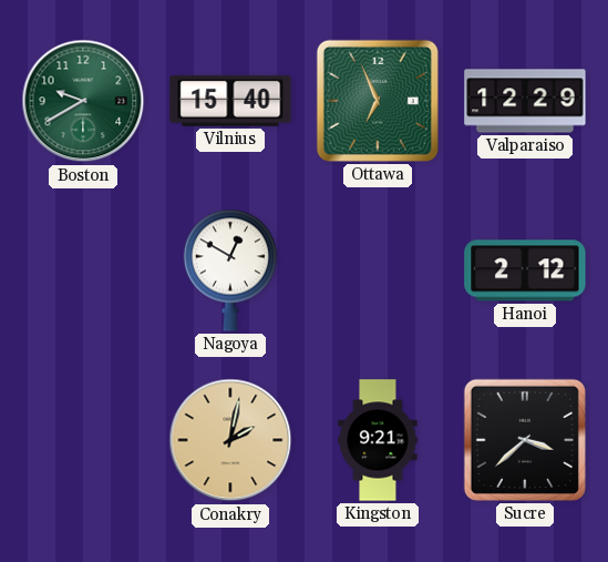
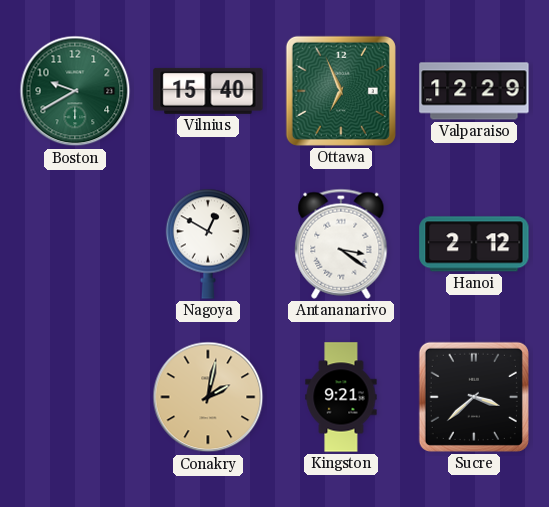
Antananarivo: none -> 3:21
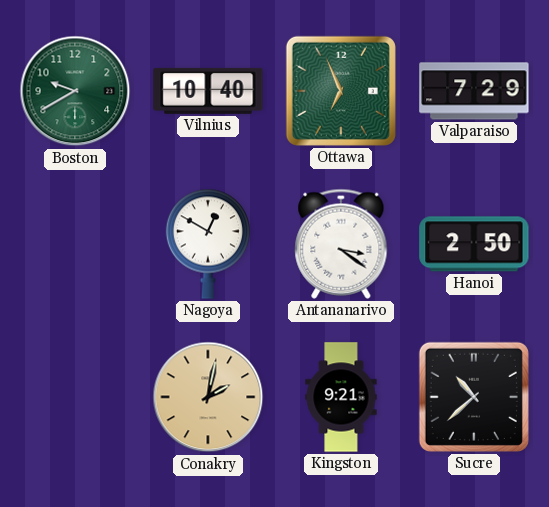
Vilnius: 15:40 -> 10:40
Valparaiso: 12:29 -> 7:29
Hanoi: 2:12 -> 2:50
Sucre: 3:38 -> 10:38
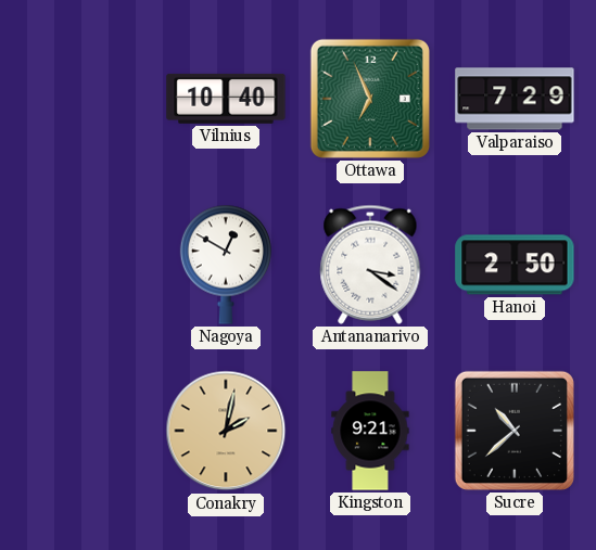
Boston: 9:40 -> none
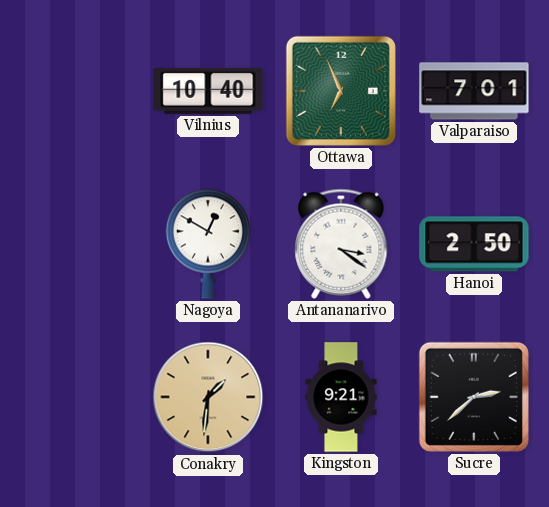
Valparaiso: 7:29 -> 7:01
Conakry: 2:02 -> 1:31
Sucre: 10:38 -> 2:38
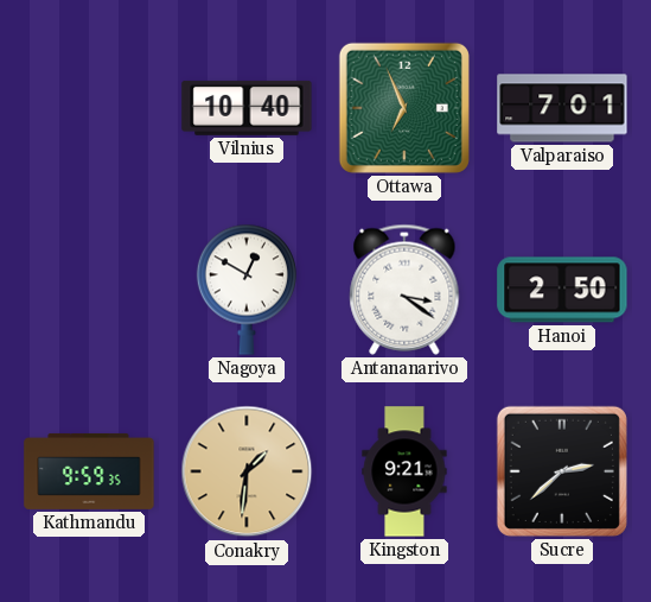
Kathmandu: none -> 9:59
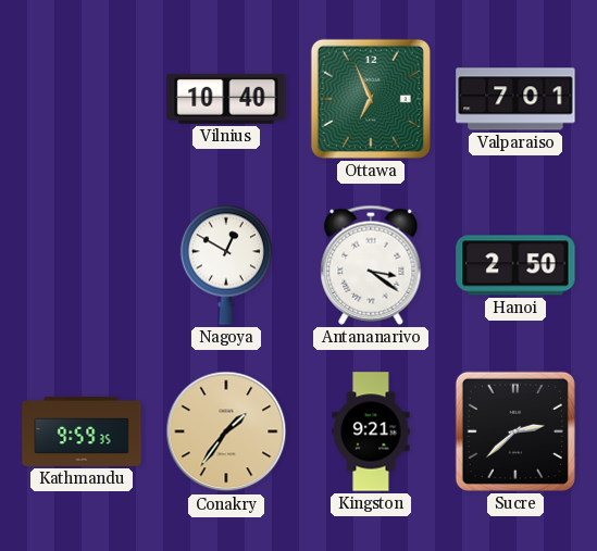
Conakry: 1:31 -> 1:36
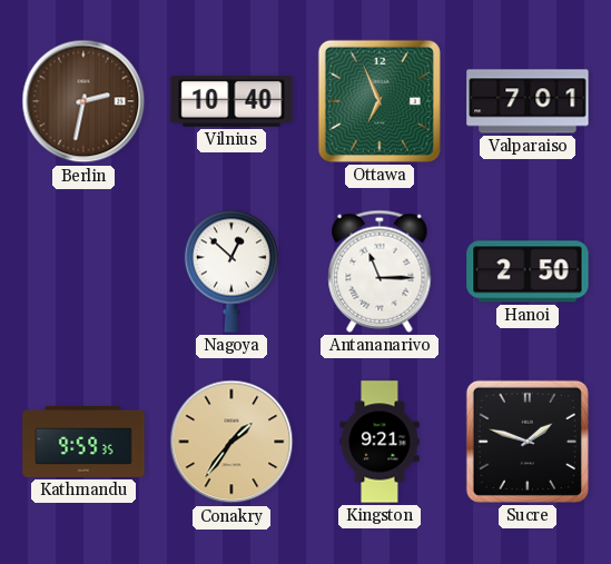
Berlin: none -> 2:32
Nagoya: 12:50 -> 12:52
Antananarivo: 3:21 -> 11:15
Sucre: 2:38 -> 1:48
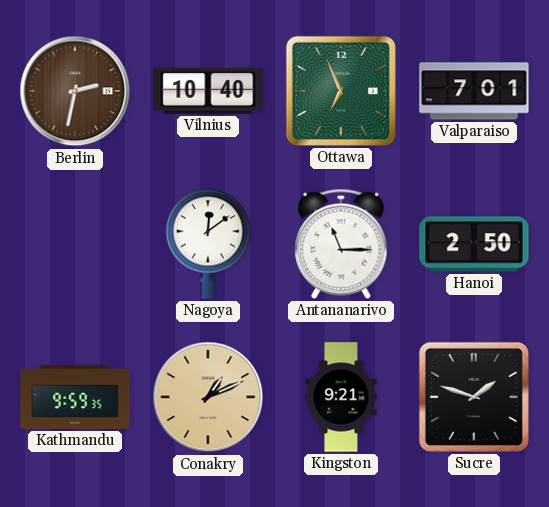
Nagoya: 12:52 -> 12:09
Conakry: 1:36 -> 1:11
